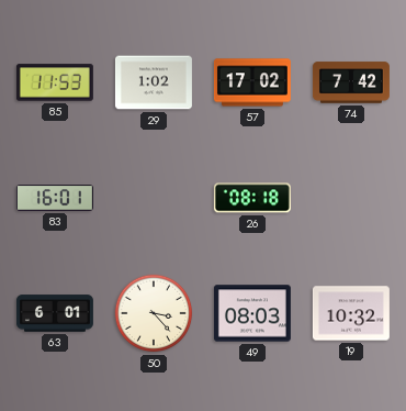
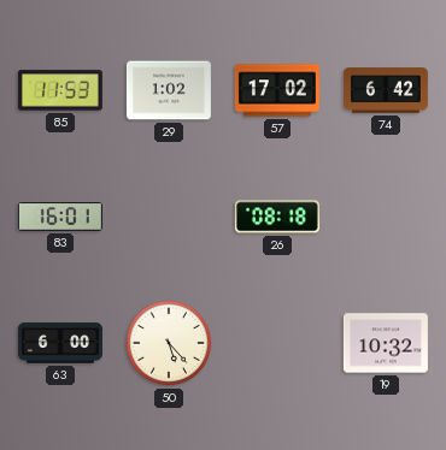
74: 7:42 -> 6:42
63: 6:01 -> 6:00
50: 3:23 -> 5:23
49: 08:03 -> none
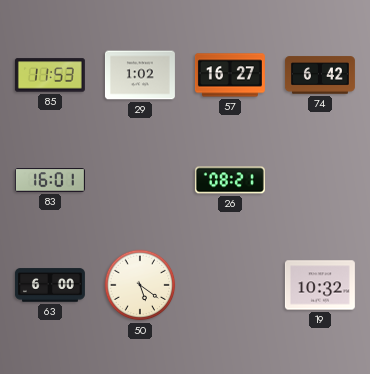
57: 17:02 -> 16:27
26: 08:18 -> 08:21
50: 5:23 -> 5:21
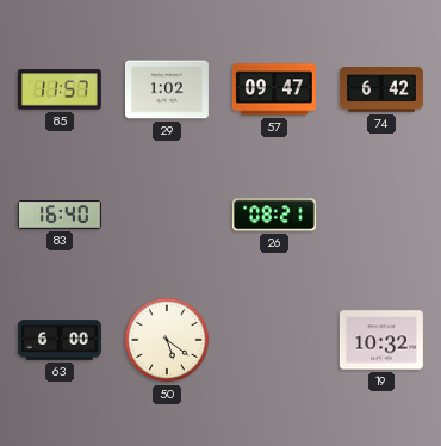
85: 11:53 -> 11:57
57: 16:27 -> 09:47
83: 16:01 -> 16:40
